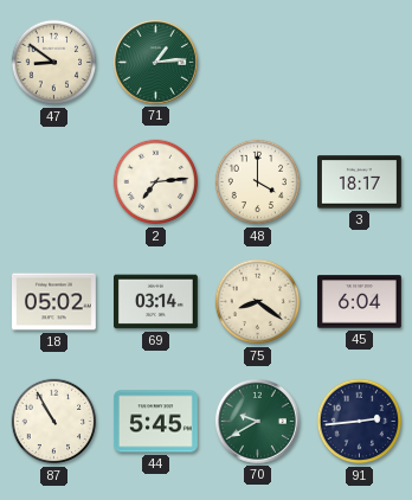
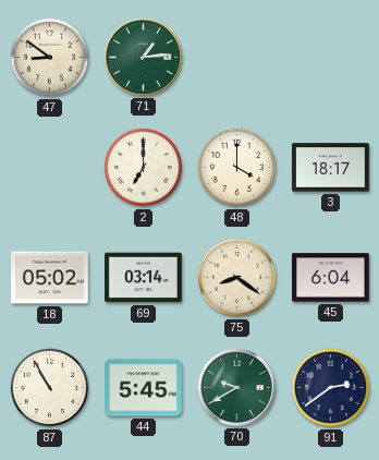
2: 7:14 -> 7:00
91: 2:44 -> 2:39
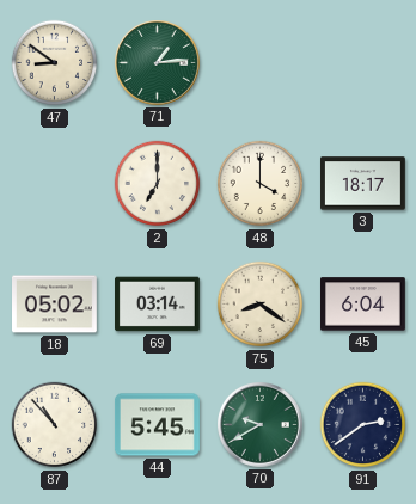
87: 10:55 -> 10:53
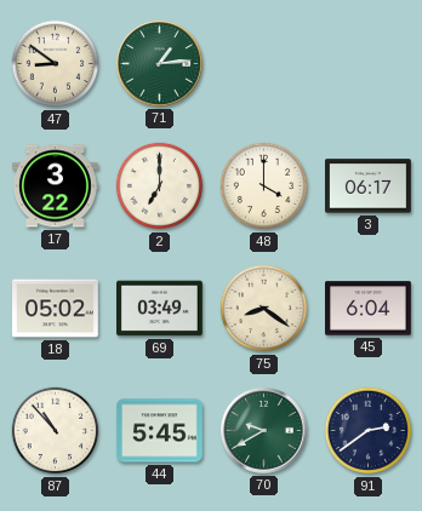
17: none -> 3:22
3: 18:17 -> 06:17
69: 03:14 -> 03:49
